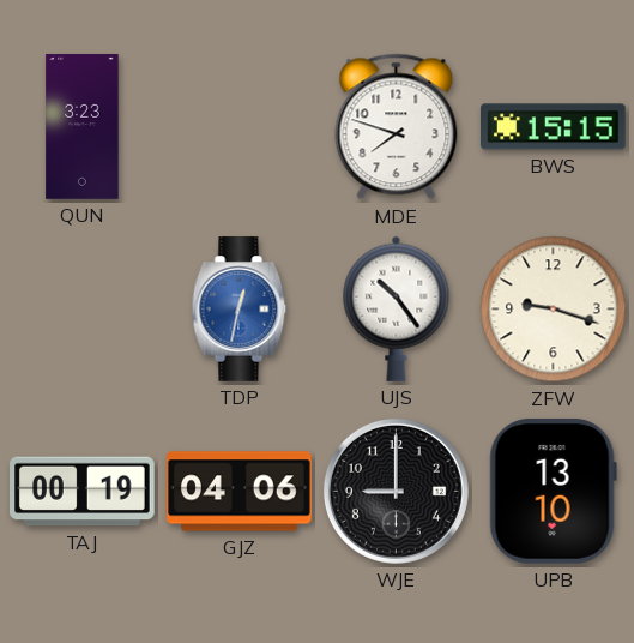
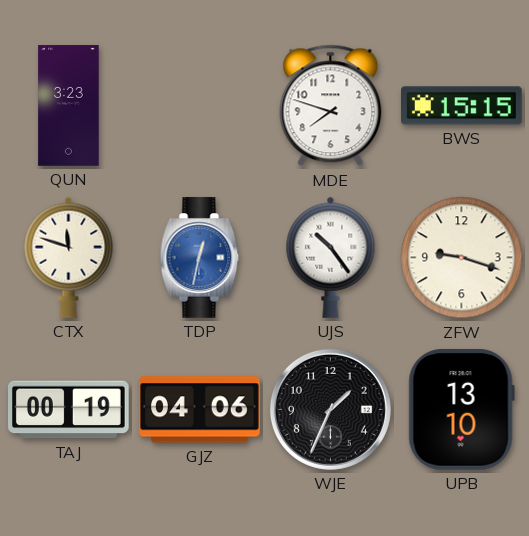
CTX: none -> 11:48
WJE: 9:00 -> 1:34
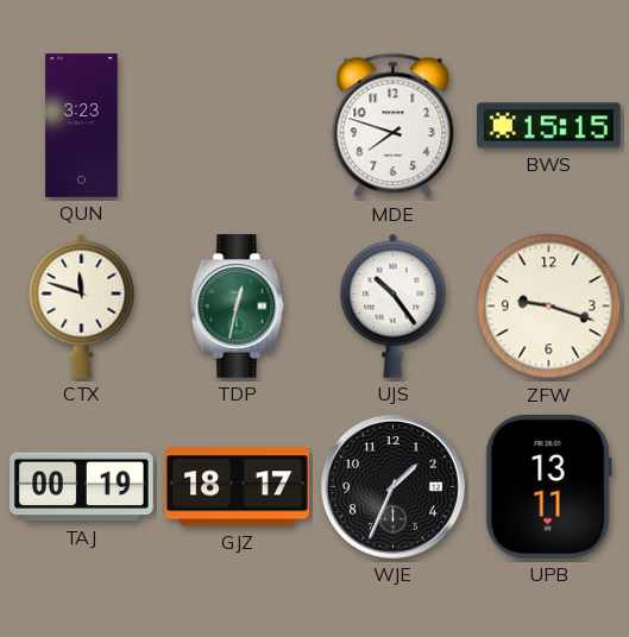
TDP dial: blue -> green
GJZ: 04:06 -> 18:17
UPB: 13:10 -> 13:11
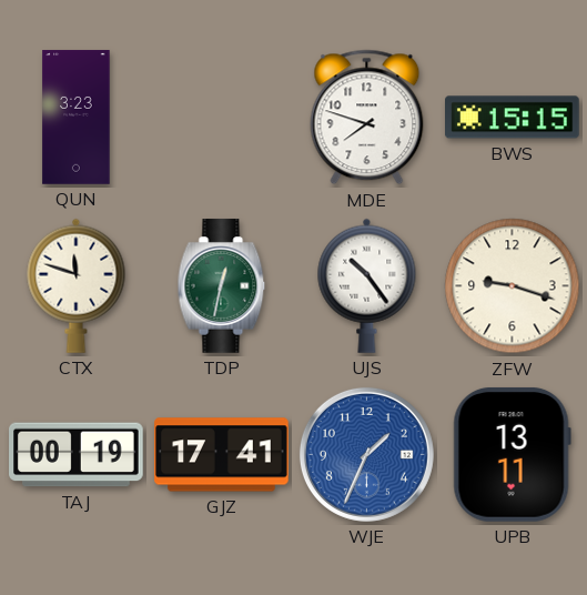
GJZ: 18:17 -> 17:41
WJE dial: black -> blue
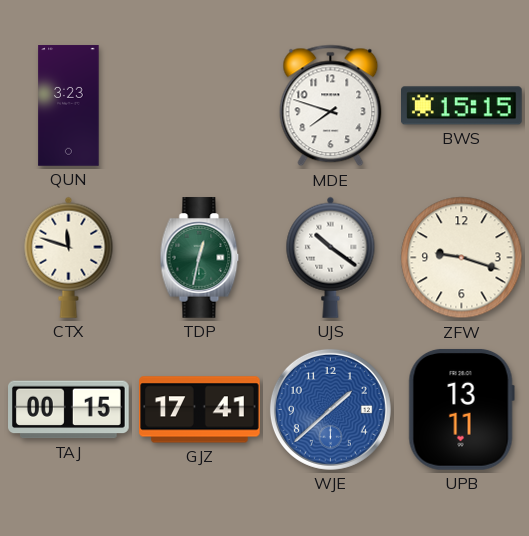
UJS: 10:24 -> 10:21
TAJ: 00:19 -> 00:15
WJE: 1:34 -> 1:38
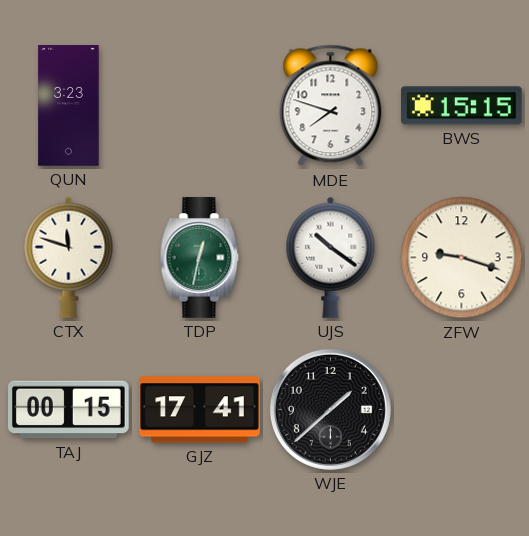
WJE dial: blue -> black
UPB: 13:11 -> none
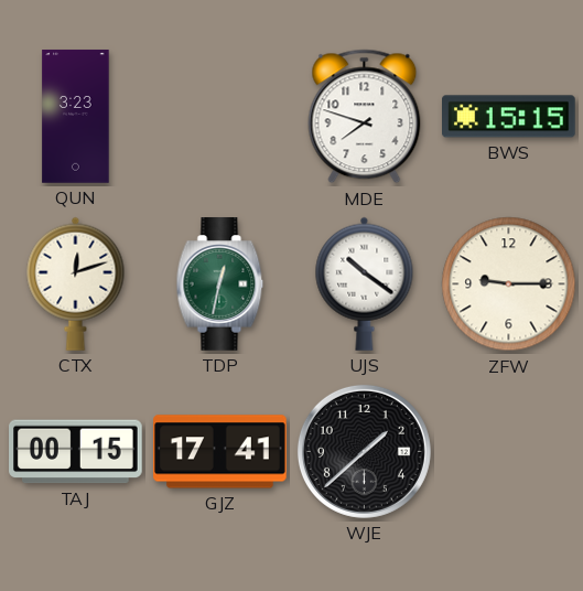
CTX: 11:48 -> 12:12
ZFW: 9:18 -> 9:15
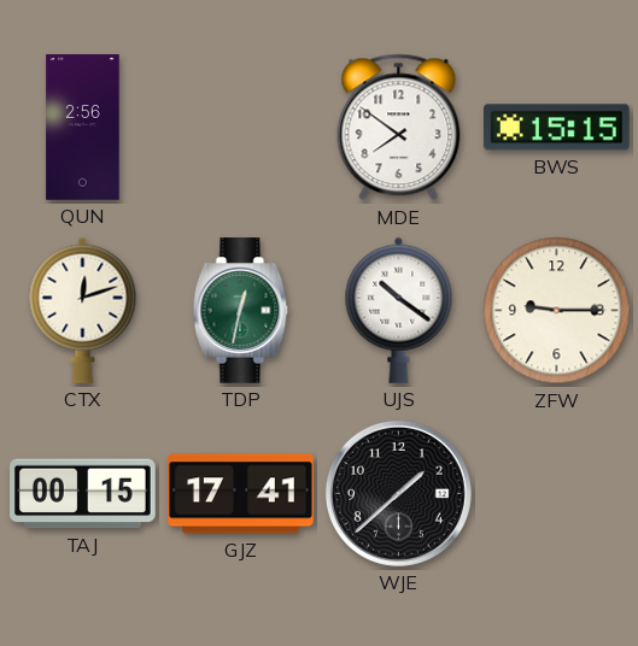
QUN: 3:23 -> 2:56
MDE: 7:48 -> 7:51
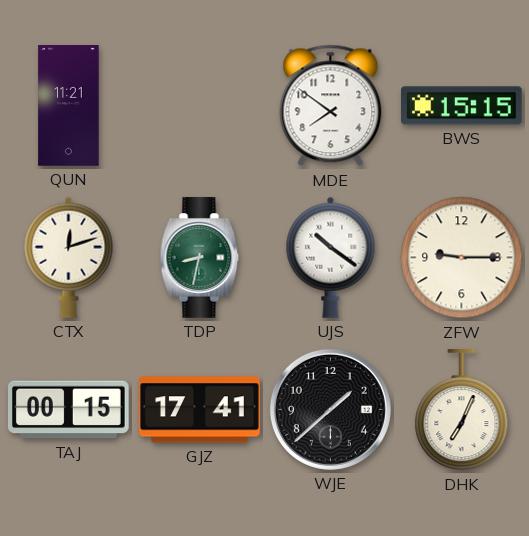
QUN: 2:56 -> 11:21
TDP: 12:32 -> 8:32
DHK: none -> 7:04
